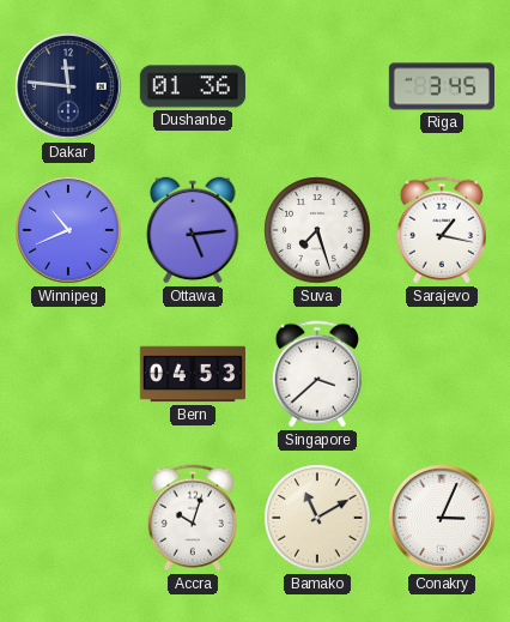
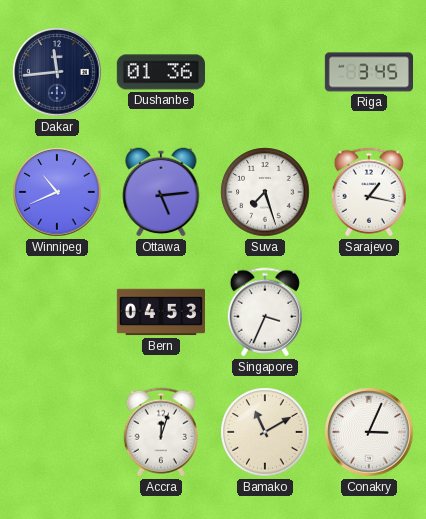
Dakar: 11:46 -> 11:44
Singapore: 3:38 -> 3:34
Accra: 10:03 -> 12:03
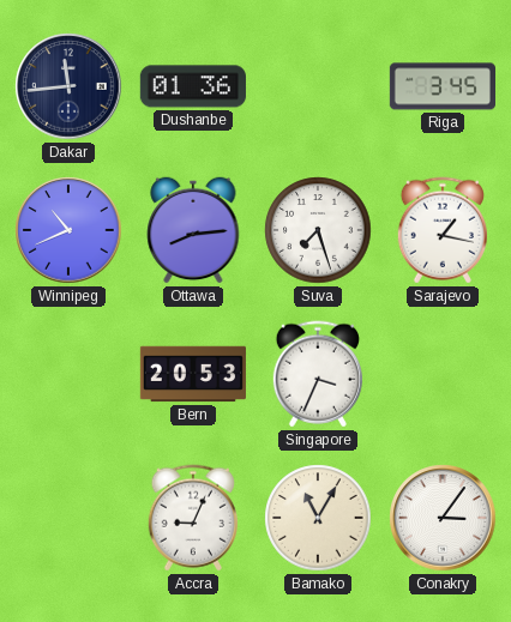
Ottawa: 5:14 -> 8:14
Bern: 04:53 -> 20:53
Accra: 12:03 -> 9:04
Bamako: 11:10 -> 11:05
Conakry: 3:04 -> 3:06
